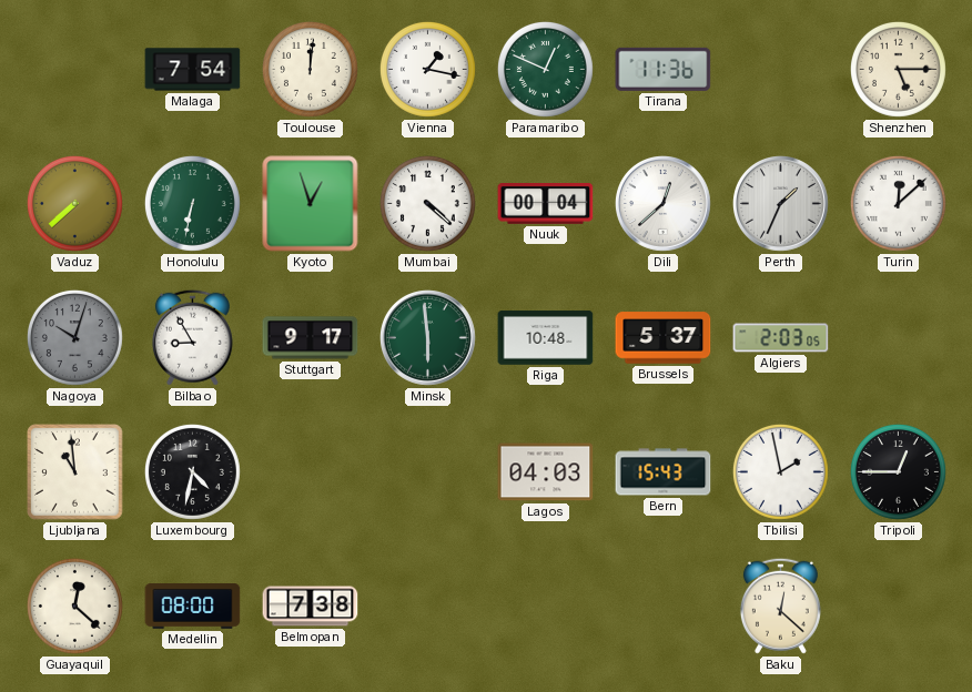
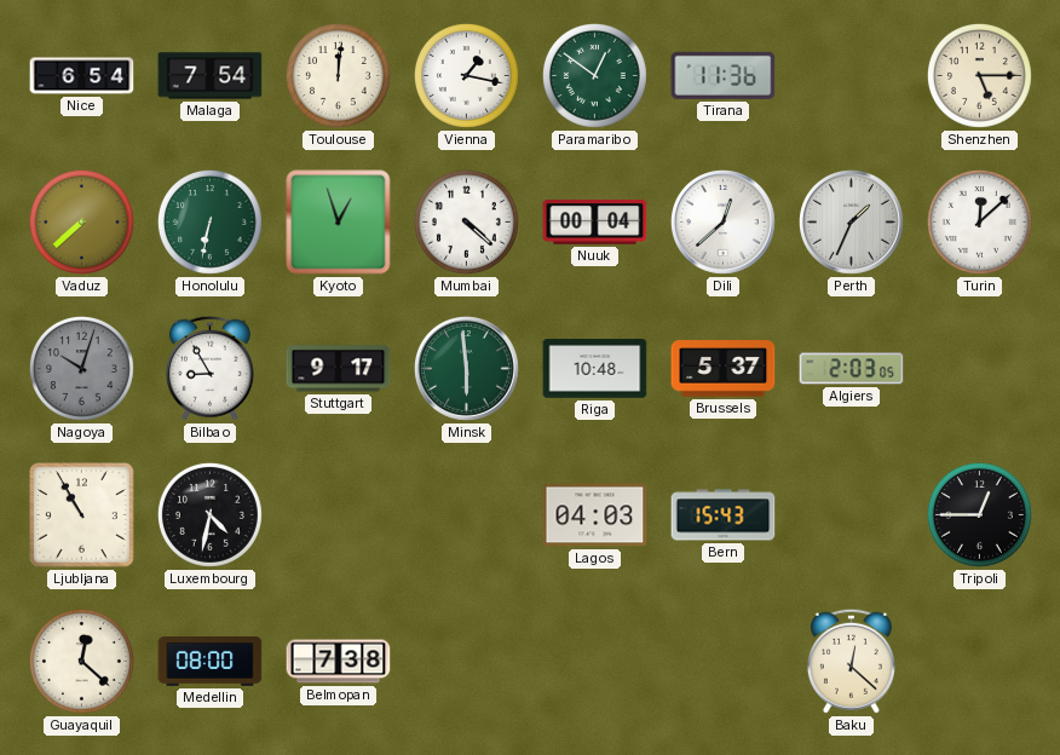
Nice: none -> 6:54
Paramaribo: 12:49 -> 12:51
Ljubljana: 10:59 -> 10:55
Tbilisi: 1:58 -> none
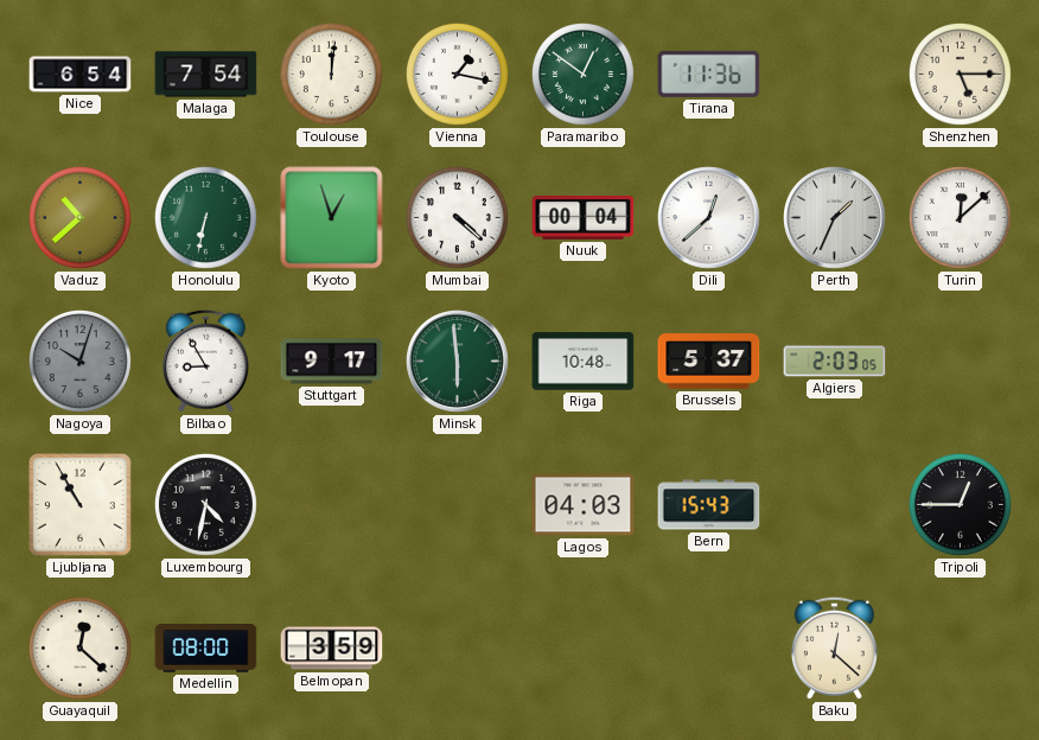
Vaduz: 7:38 -> 10:38
Belmopan: 7:38 -> 3:59
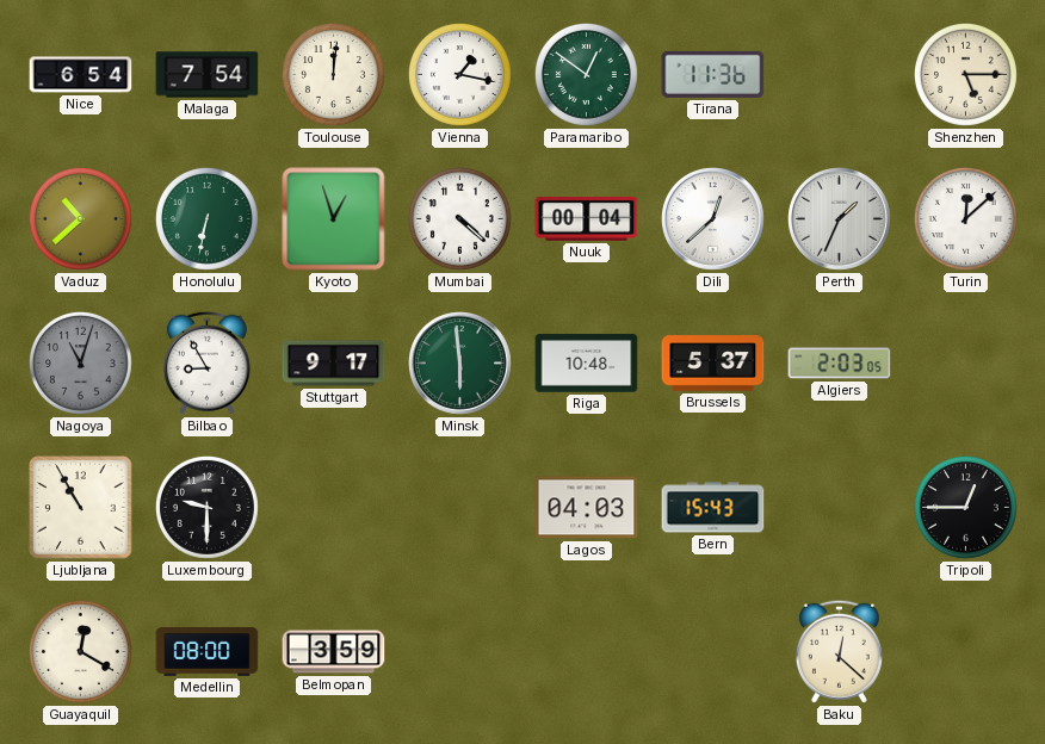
Nagoya: 10:03 -> 11:03
Luxembourg: 4:32 -> 9:30
Guayaquil: 12:22 -> 12:20
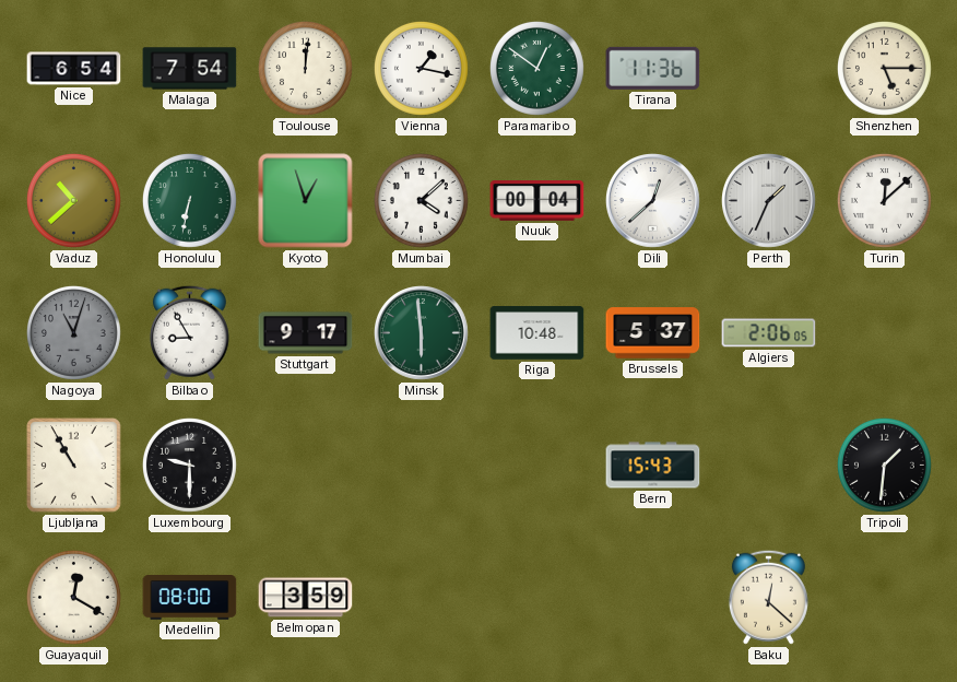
Mumbai: 4:22 -> 4:08
Algiers: 2:03 -> 2:06
Lagos: 04:03 -> none
Tripoli: 12:45 -> 1:31
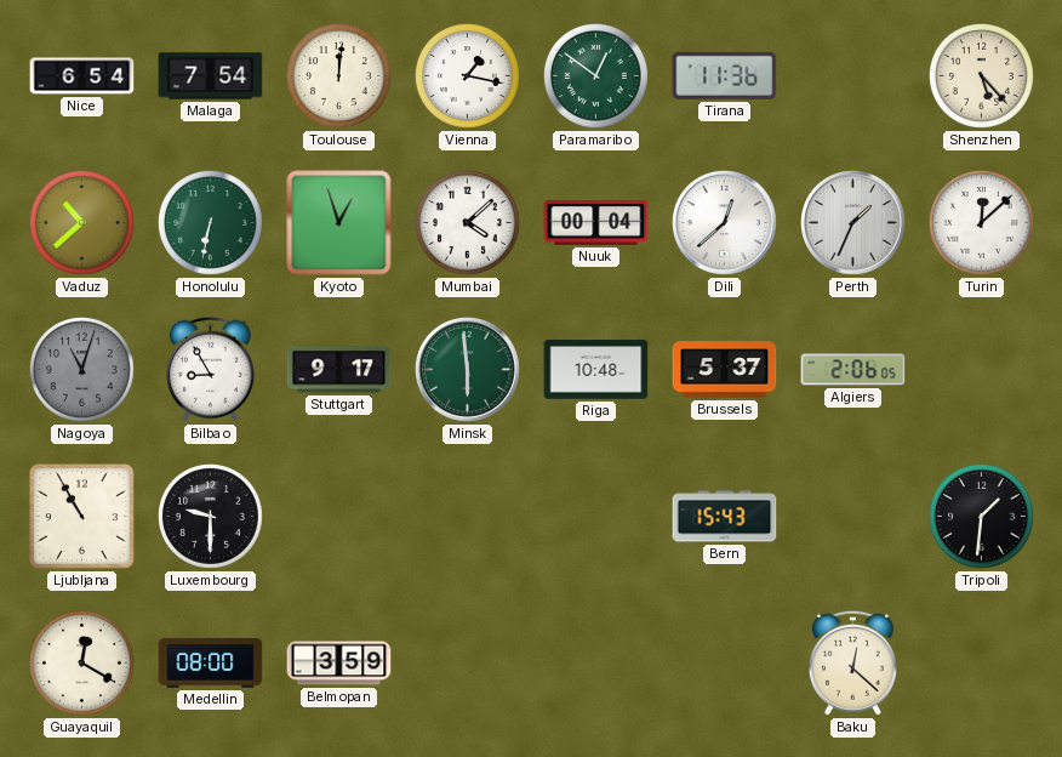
Shenzhen: 5:15 -> 5:23
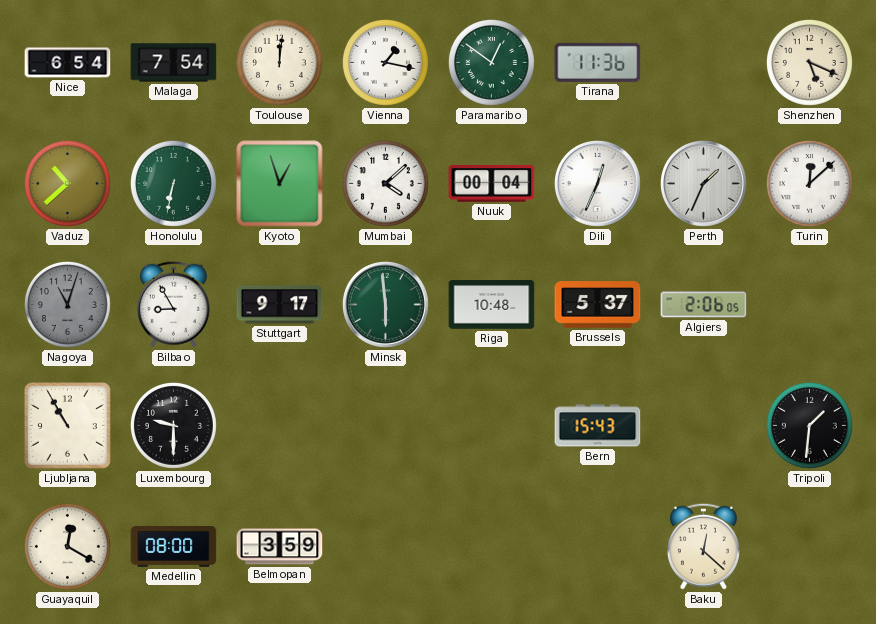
Shenzhen: 5:23 -> 5:19
Dili: 12:38 -> 12:34
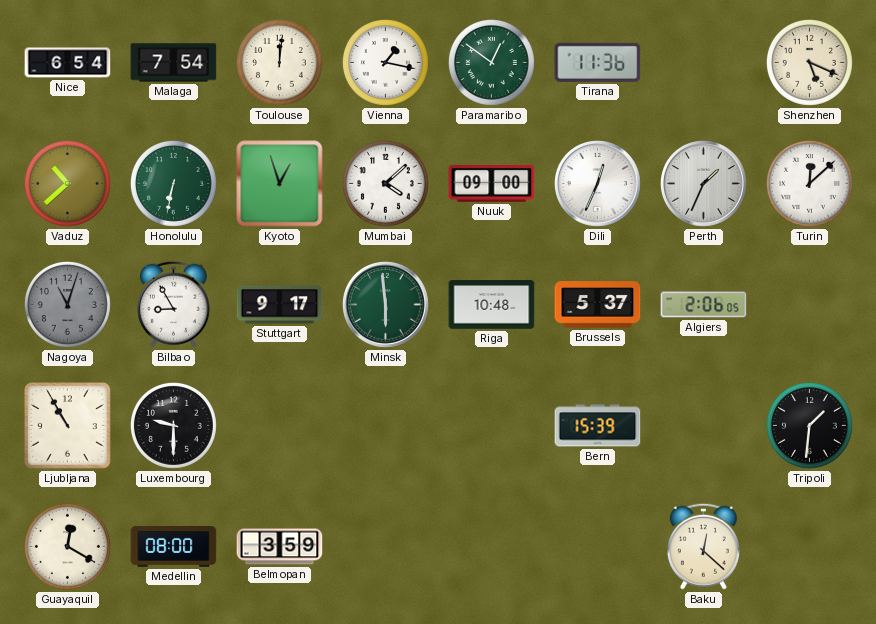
Nuuk: 00:04 -> 09:00
Bern: 15:43 -> 15:39
